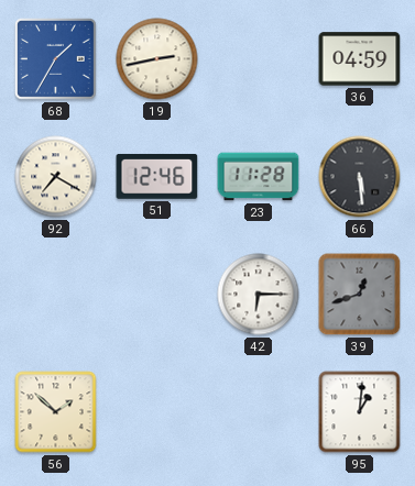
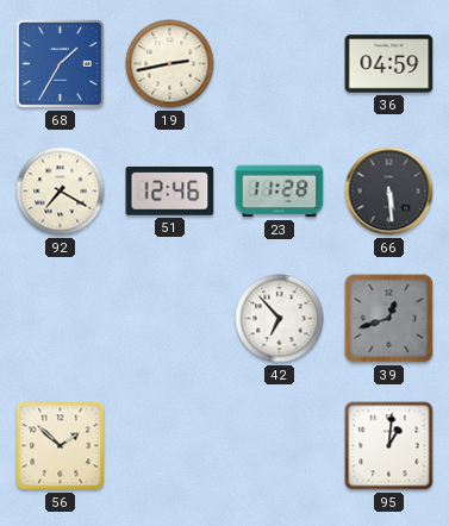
42: 6:15 -> 6:53
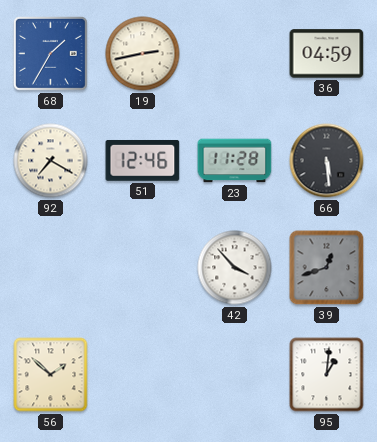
42: 6:53 -> 3:53
